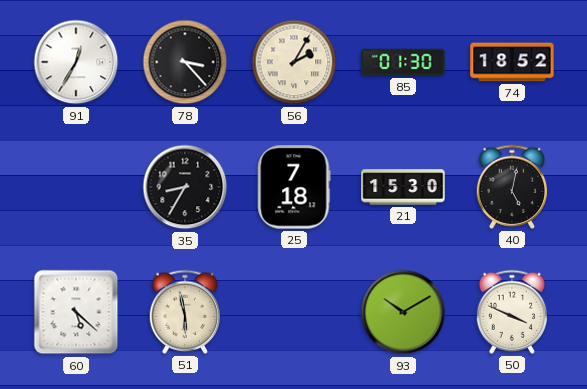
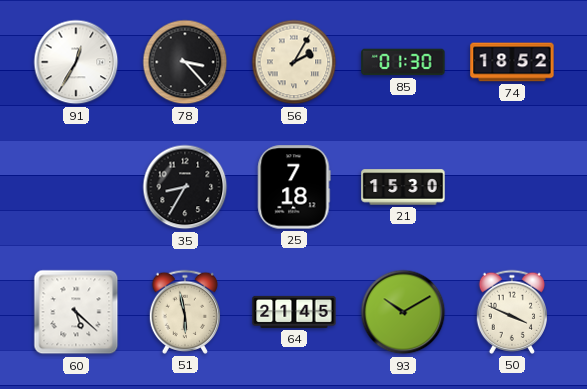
40: 5:02 -> none
64: none -> 21:45
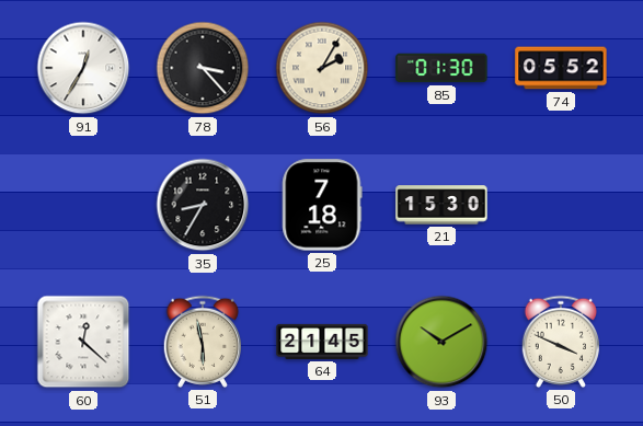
74: 18:52 -> 05:52
60: 5:22 -> 12:22
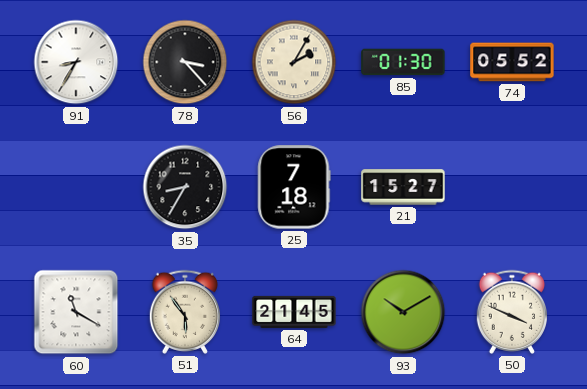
91: 12:35 -> 8:35
21: 15:30 -> 15:27
60: 12:22 -> 11:20
51: 5:58 -> 5:54
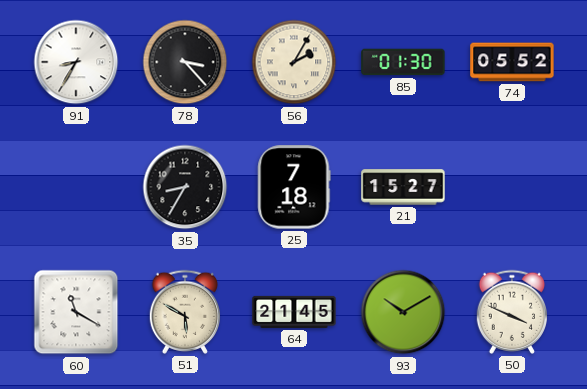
51: 5:54 -> 5:50
